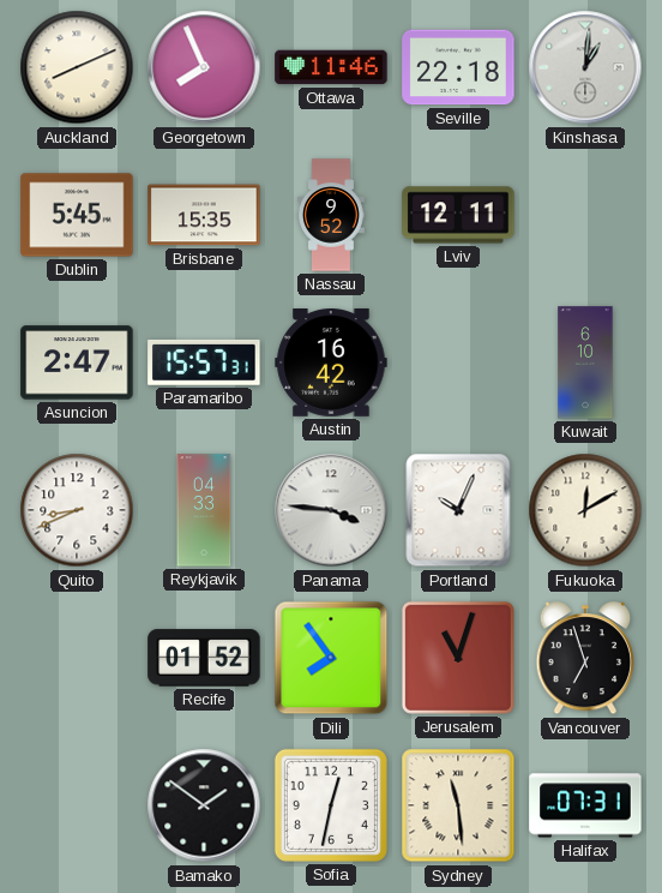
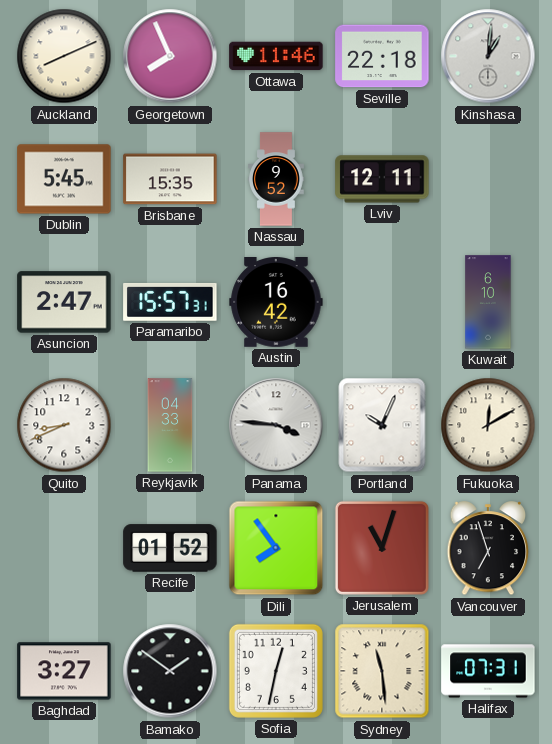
Baghdad: none -> 3:27
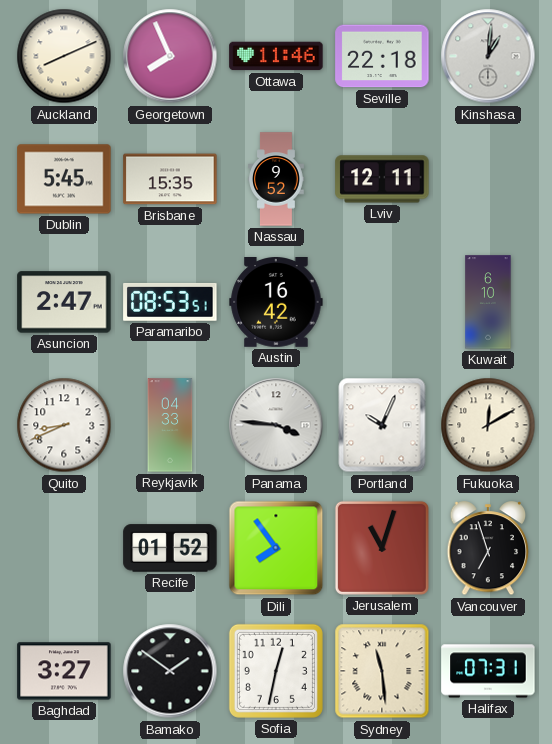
Paramaribo: 15:57 -> 08:53
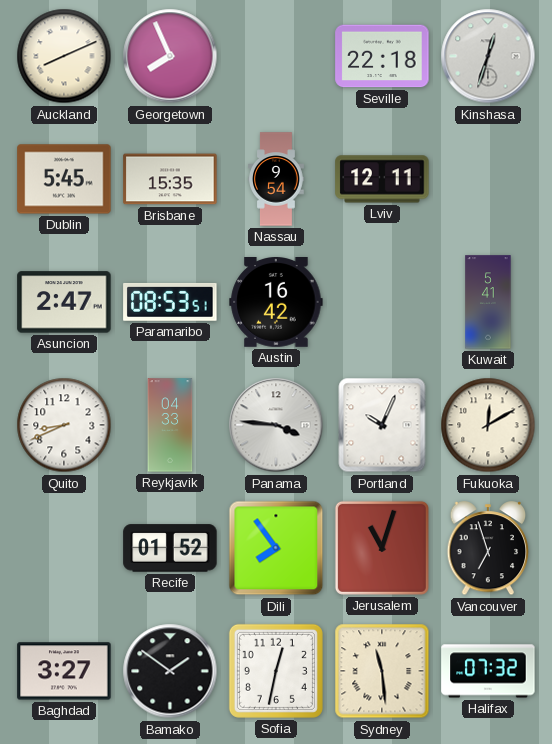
Ottawa: 11:46 -> none
Kinshasa: 1:01 -> 12:33
Nassau: 9:52 -> 9:54
Kuwait: 6:10 -> 5:41
Halifax: 07:31 -> 07:32
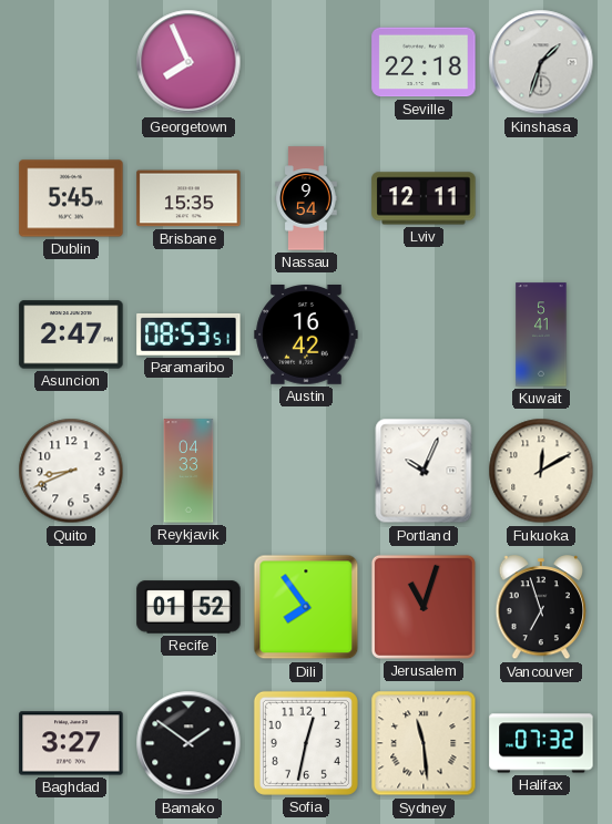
Auckland: 8:11 -> none
Kinshasa: 12:33 -> 1:33
Panama: 3:46 -> none
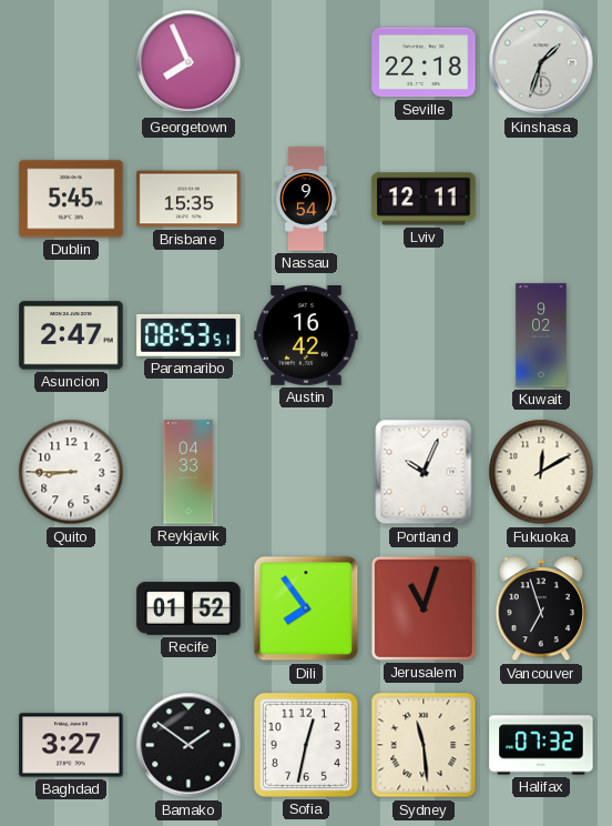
Kuwait: 5:41 -> 9:02
Quito: 8:41 -> 8:45
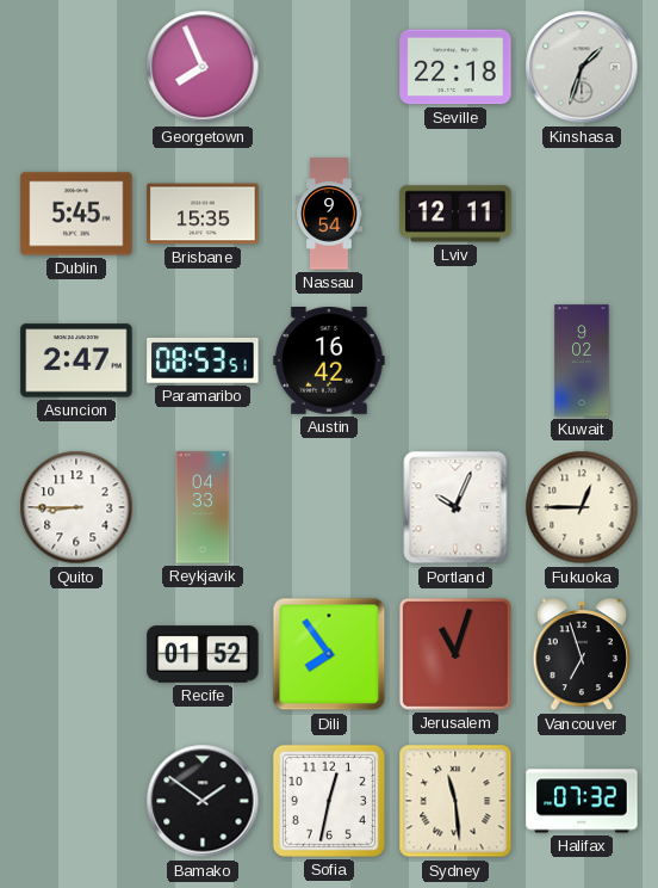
Fukuoka: 12:10 -> 12:45
Baghdad: 3:27 -> none
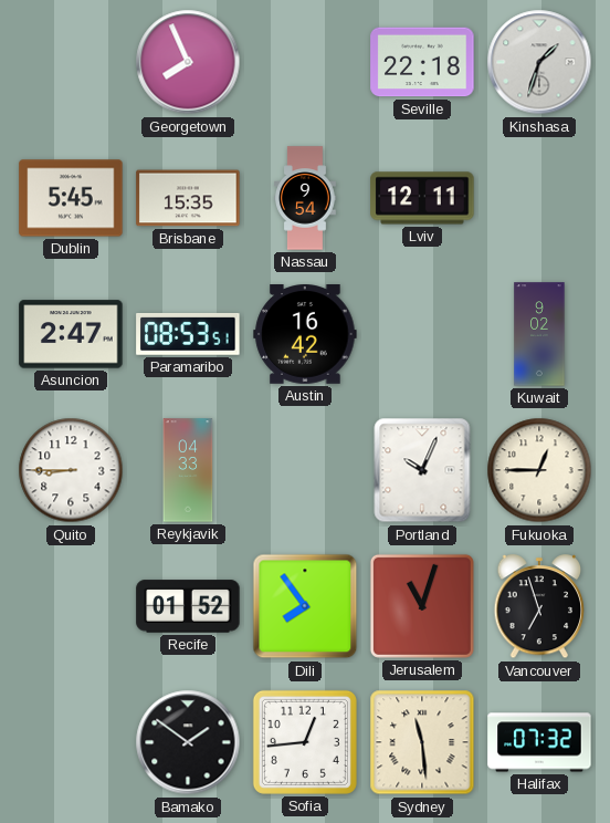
Sofia: 12:32 -> 12:44
